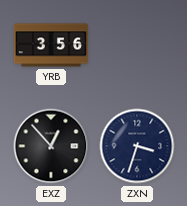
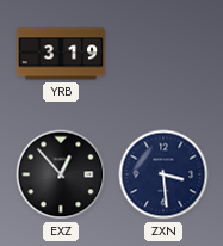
YRB: 3:56 -> 3:19
ZXN: 3:33 -> 3:29
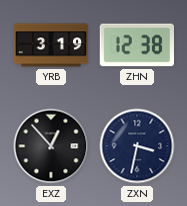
ZHN: none -> 12:38
ZXN: 3:29 -> 3:32
